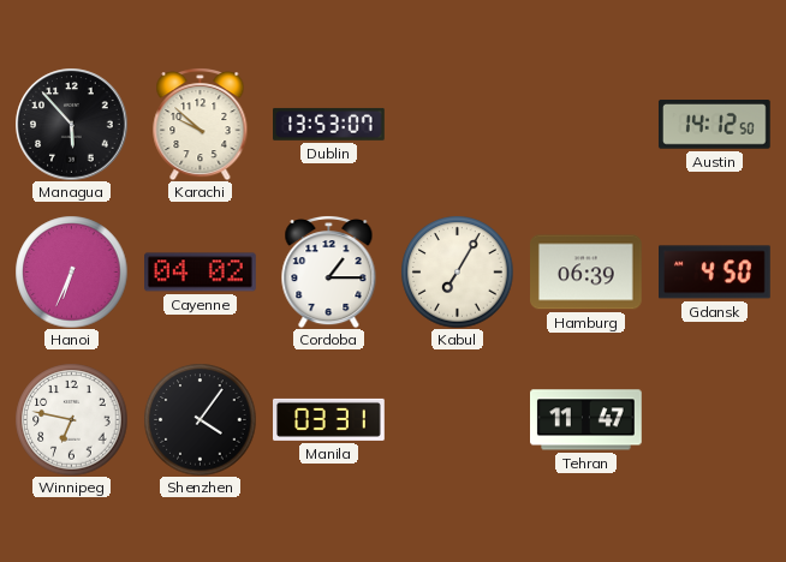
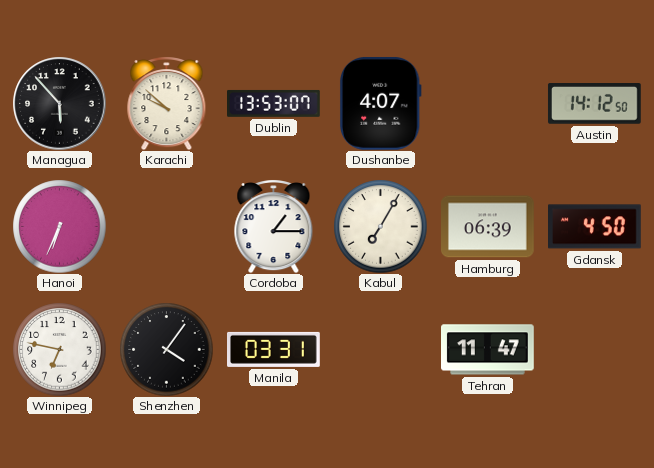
Dushanbe: none -> 4:07
Cayenne: 04:02 -> none
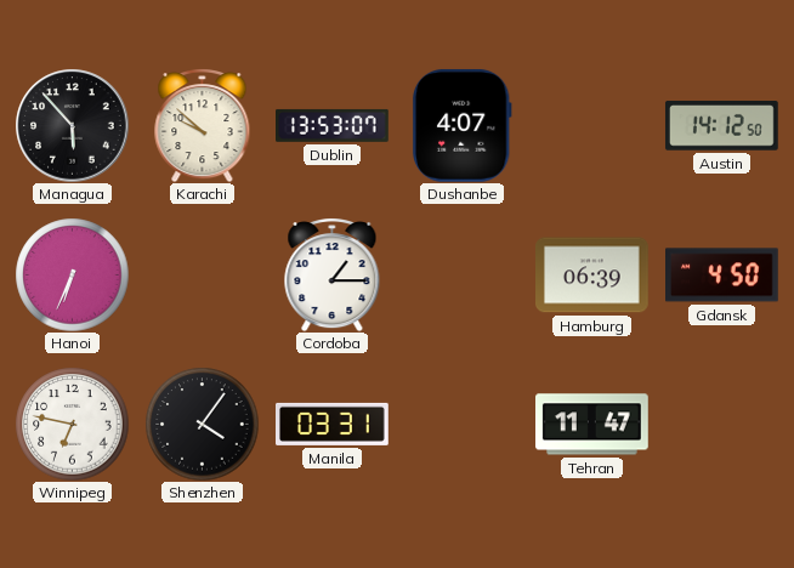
Kabul: 7:05 -> none
